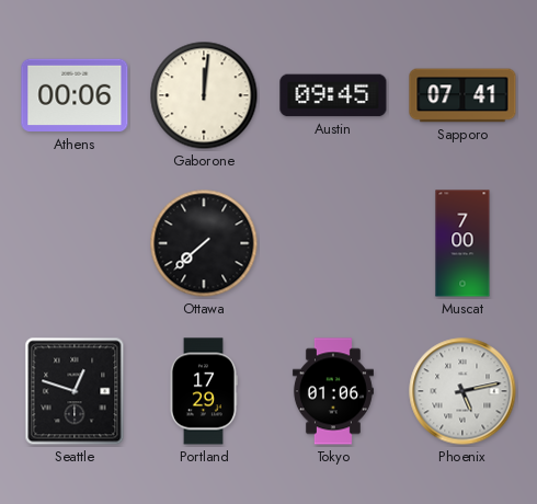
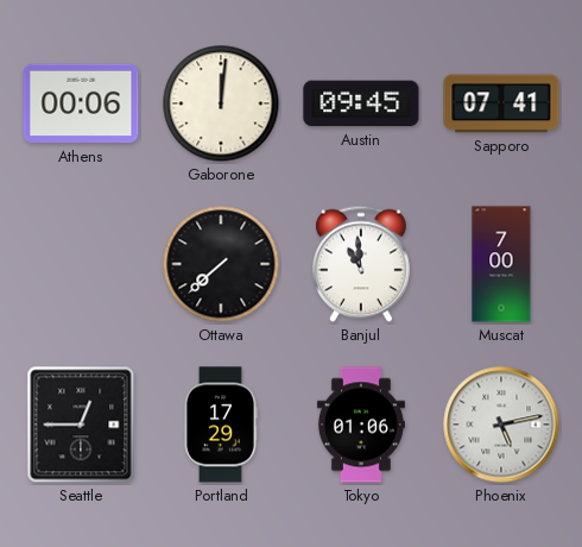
Banjul: none -> 10:59
Seattle: 12:48 -> 12:45
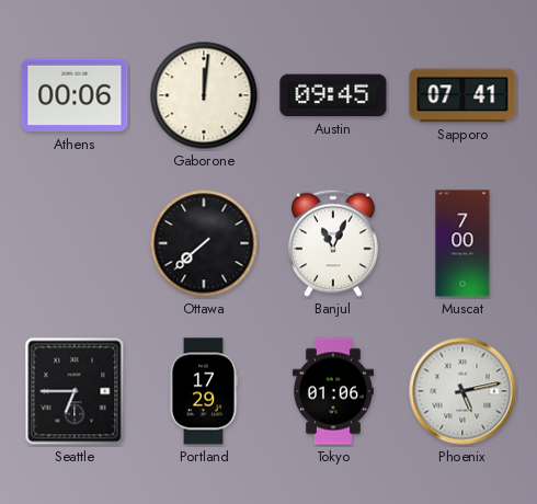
Banjul: 10:59 -> 11:04
Seattle: 12:45 -> 6:45
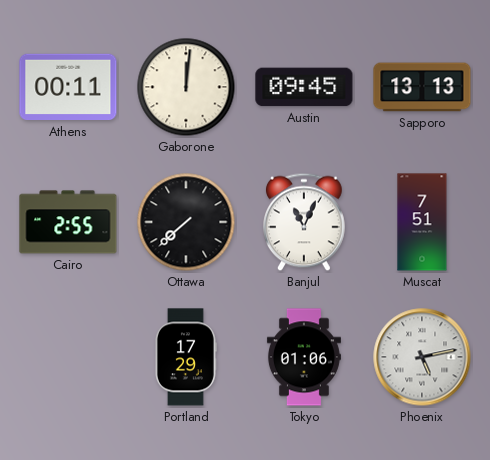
Athens: 00:06 -> 00:11
Sapporo: 07:41 -> 13:13
Cairo: none -> 2:55
Muscat: 7:00 -> 7:51
Seattle: 6:45 -> none
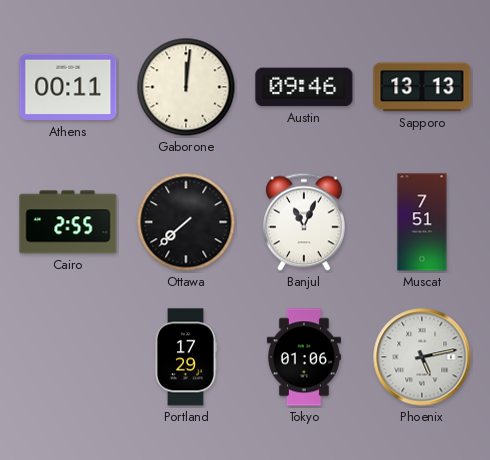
Austin: 09:45 -> 09:46
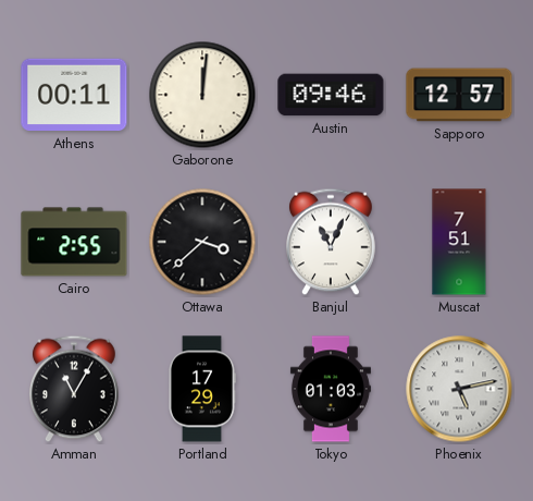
Sapporo: 13:13 -> 12:57
Ottawa: 7:38 -> 3:38
Amman: none -> 11:05
Tokyo: 01:06 -> 01:03
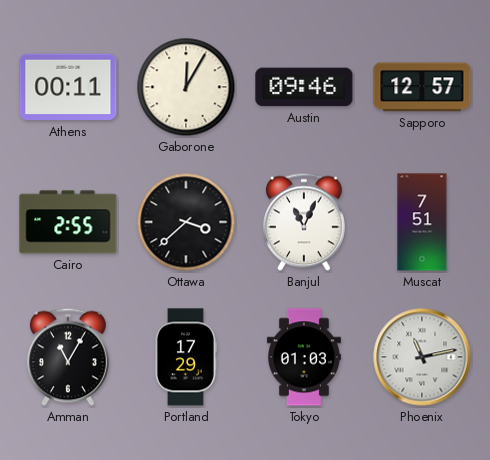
Gaborone: 12:01 -> 12:05
Phoenix: 5:13 -> 11:13
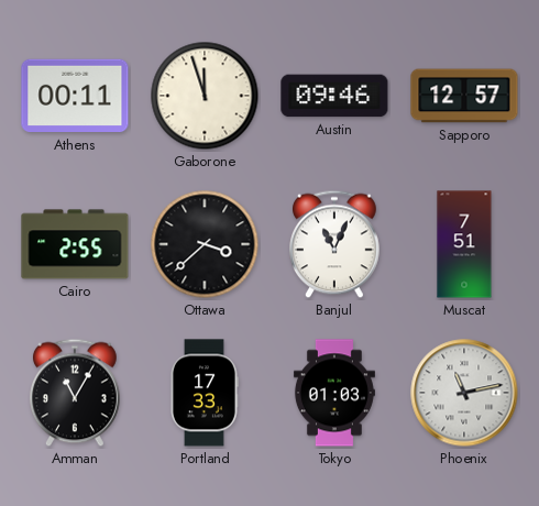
Gaborone: 12:05 -> 11:57
Portland: 17:29 -> 17:33
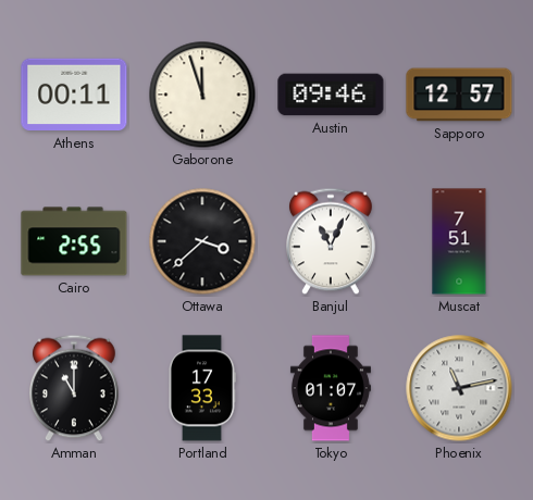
Amman: 11:05 -> 11:00
Tokyo: 01:03 -> 01:07
